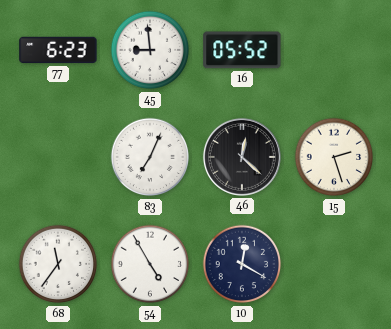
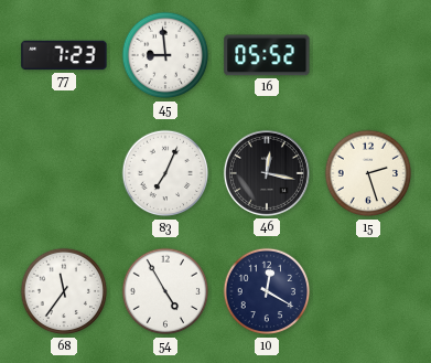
77: 6:23 -> 7:23
46: 12:22 -> 12:17
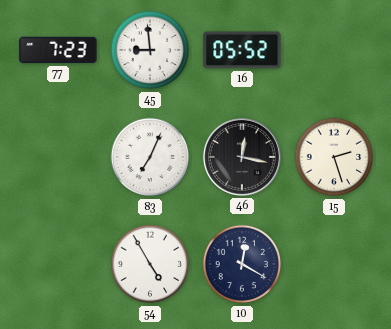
68: 11:36 -> none
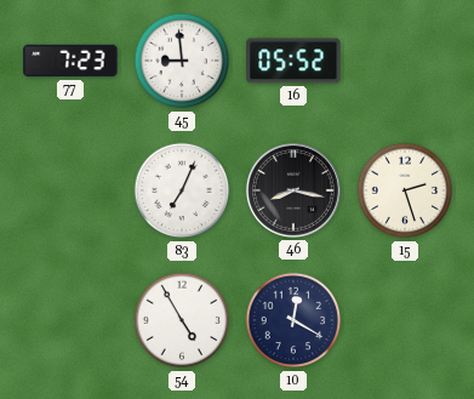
46: 12:17 -> 8:17
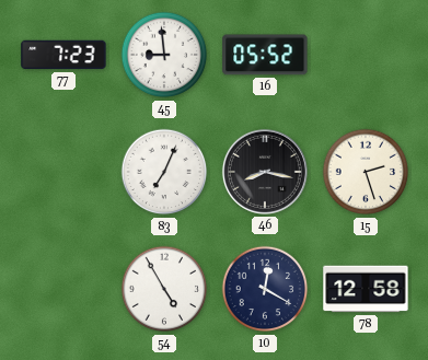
78: none -> 12:58
